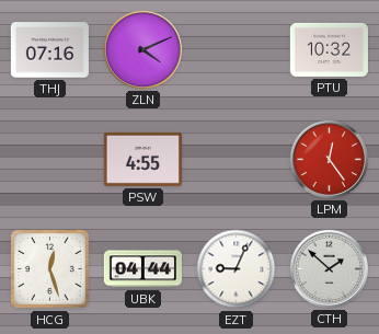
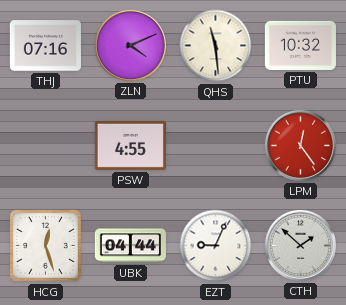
QHS: none -> 11:29
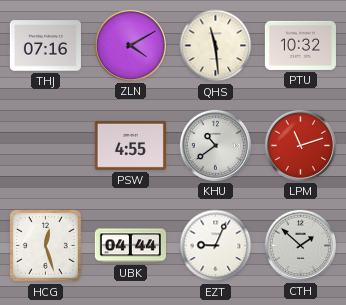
ZLN: 4:11 -> 4:10
KHU: none -> 10:39
LPM: 12:24 -> 11:12
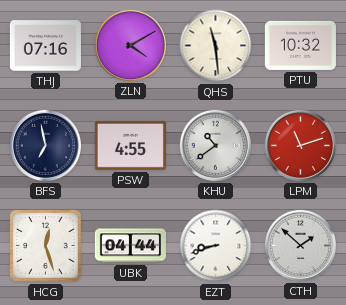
BFS: none -> 6:58
EZT: 9:04 -> 8:42
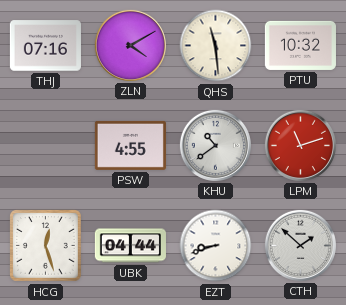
BFS: 6:58 -> none
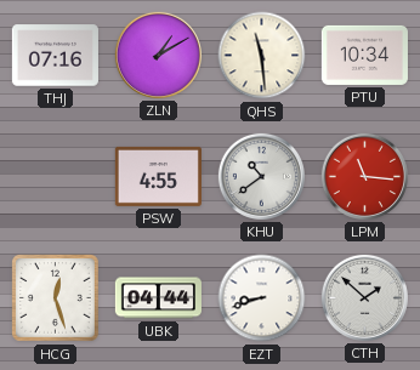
ZLN: 4:10 -> 1:10
PTU: 10:32 -> 10:34
LPM: 11:12 -> 11:16
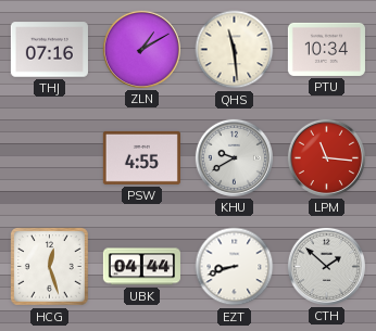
KHU: 10:39 -> 9:40
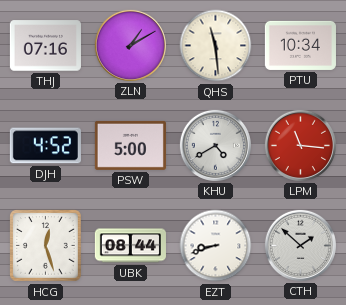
DJH: none -> 4:52
PSW: 4:55 -> 5:00
KHU: 9:40 -> 4:40
UBK: 04:44 -> 08:44
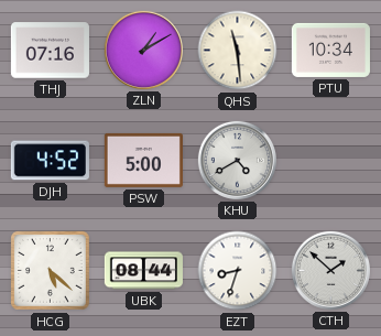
LPM: 11:16 -> none
HCG: 12:27 -> 5:22
EZT: 8:42 -> 8:33
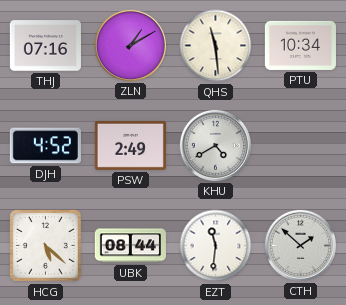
PSW: 5:00 -> 2:49
EZT: 8:33 -> 11:31
